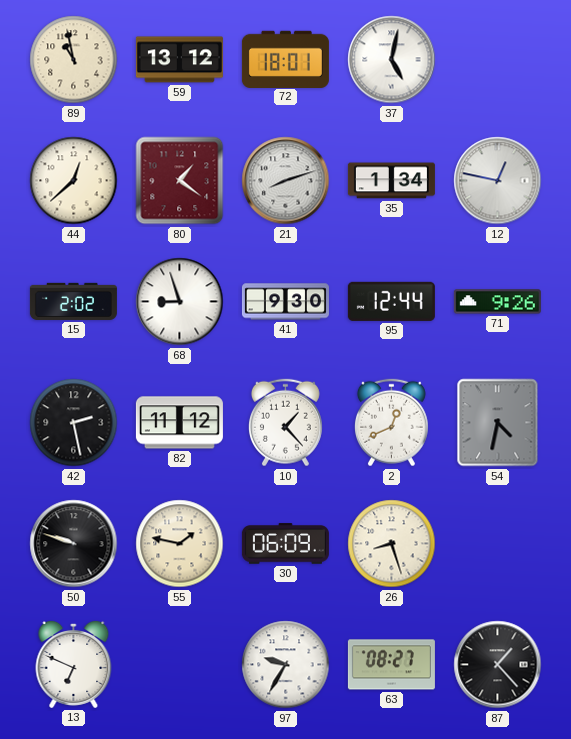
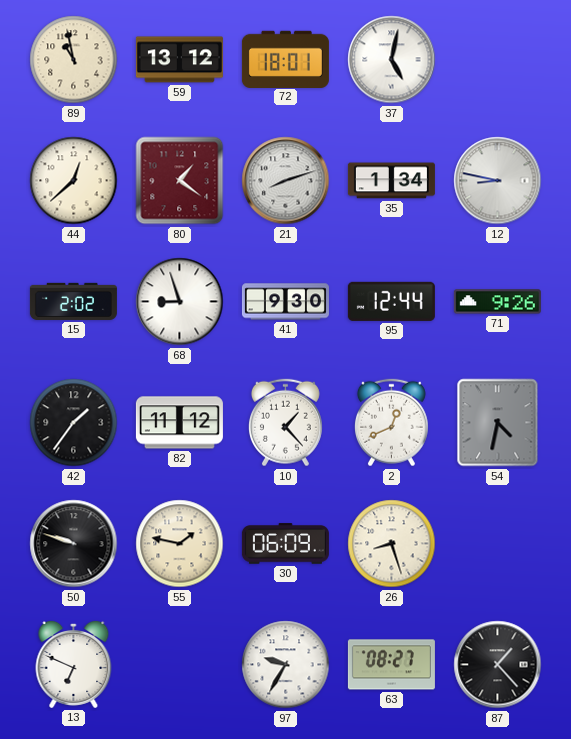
12: 12:47 -> 8:47
42: 2:28 -> 1:36
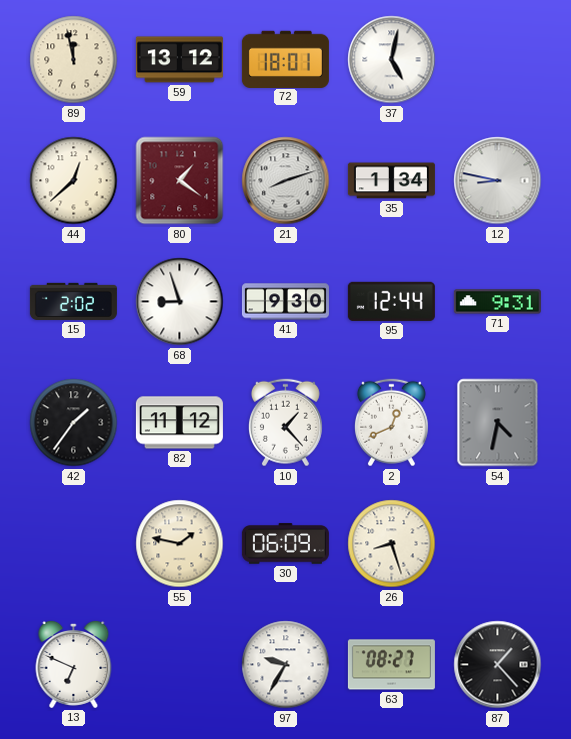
89: 10:58 -> 11:58
71: 9:26 -> 9:31
50: 9:48 -> none
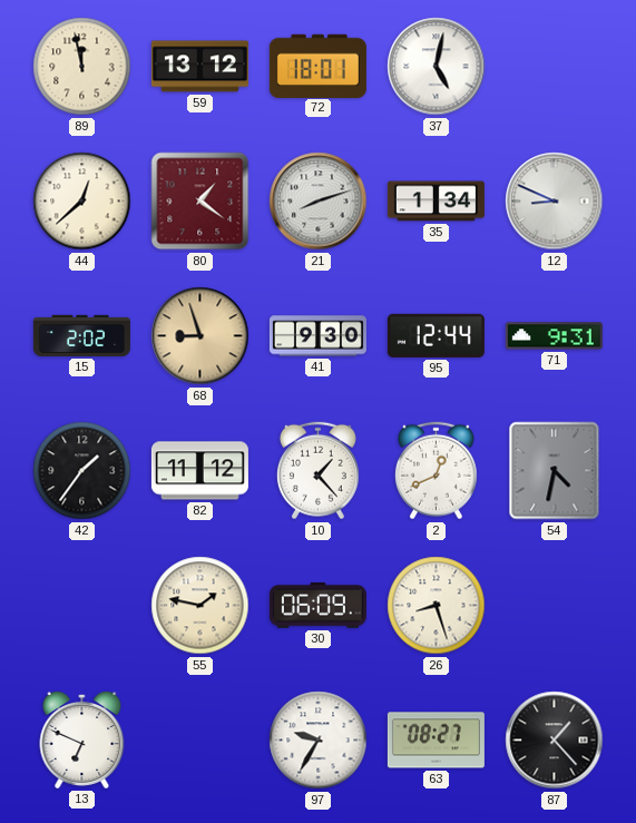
12: 8:47 -> 8:49
68 dial: white -> champagne
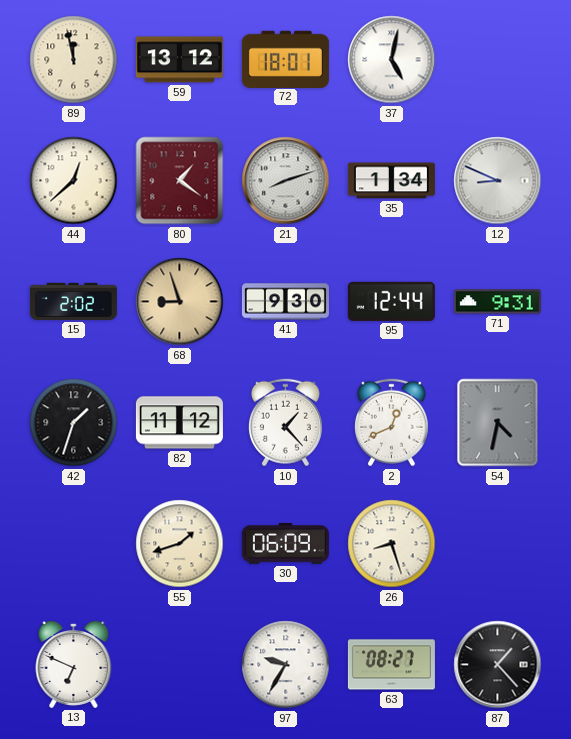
42: 1:36 -> 1:33
55: 1:47 -> 1:42
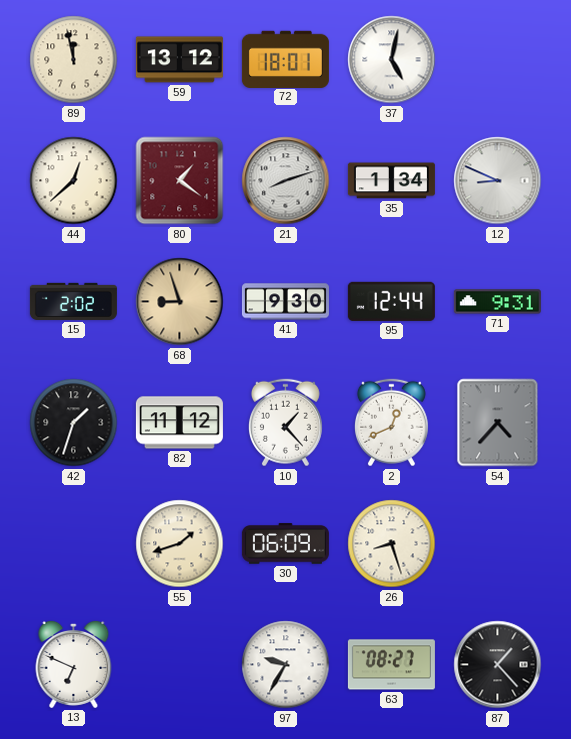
54: 4:32 -> 4:37
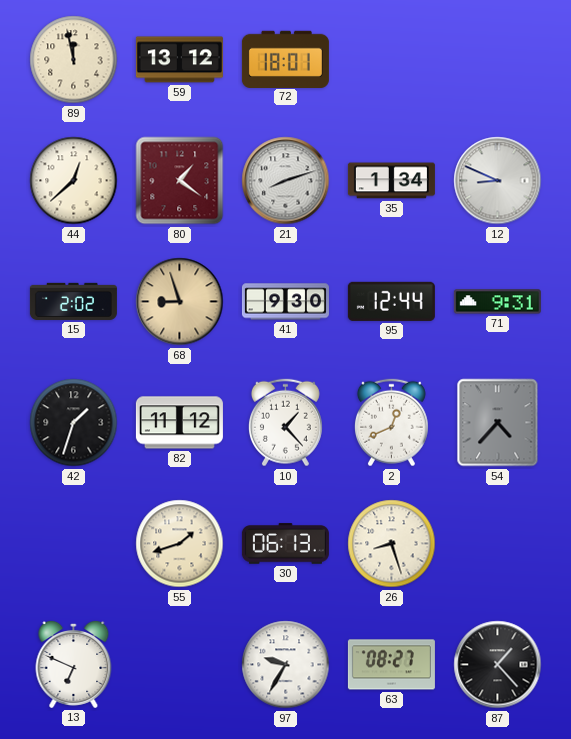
37: 5:02 -> none
30: 06:09 -> 06:13
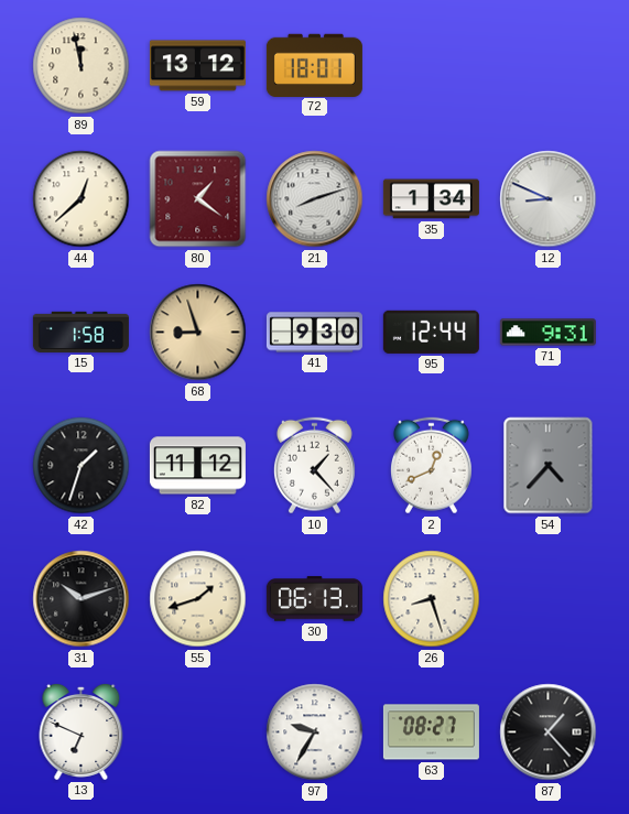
15: 2:02 -> 1:58
31: none -> 10:12
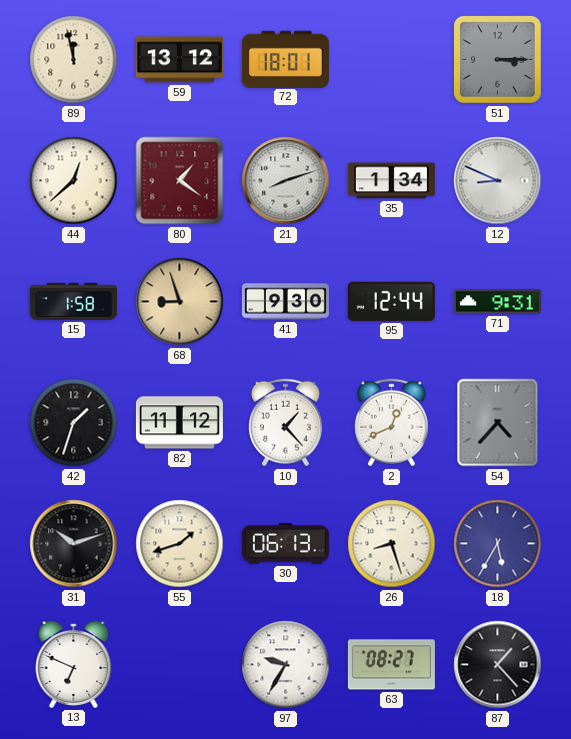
51: none -> 3:15
18: none -> 5:35
